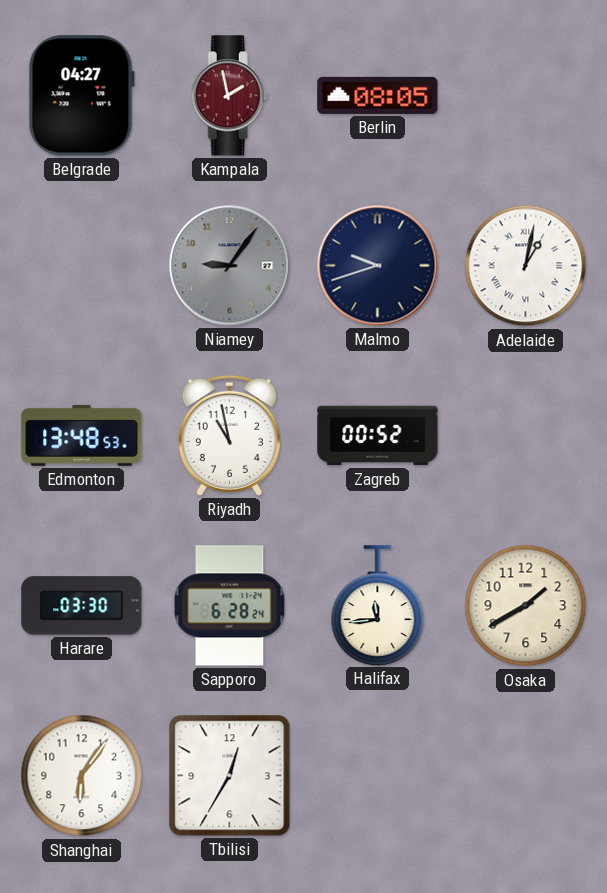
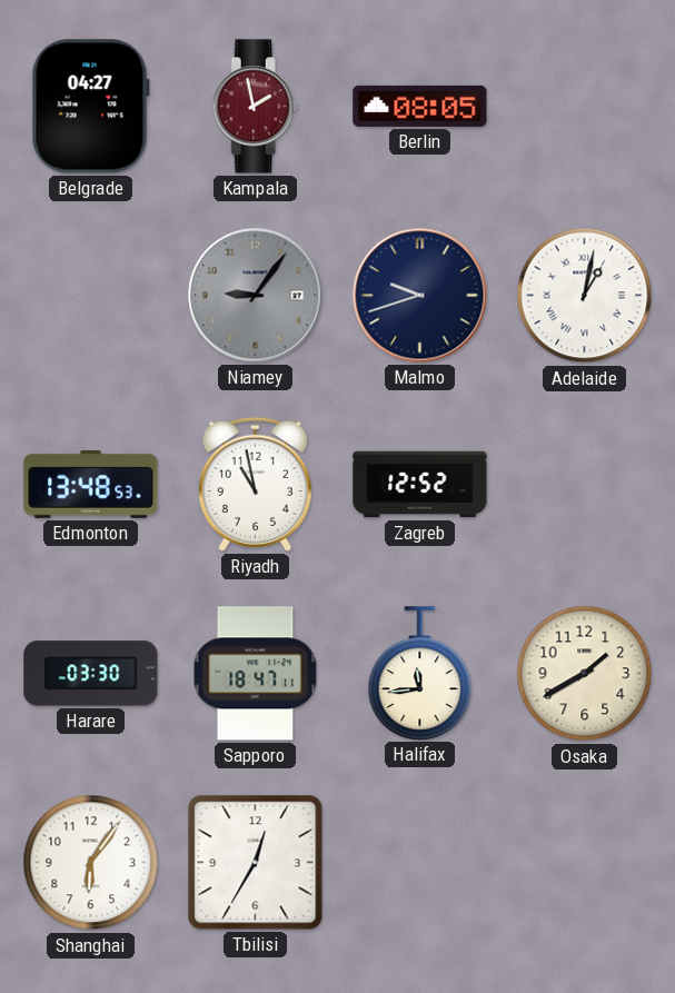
Zagreb: 00:52 -> 12:52
Sapporo: 6:28 -> 18:47
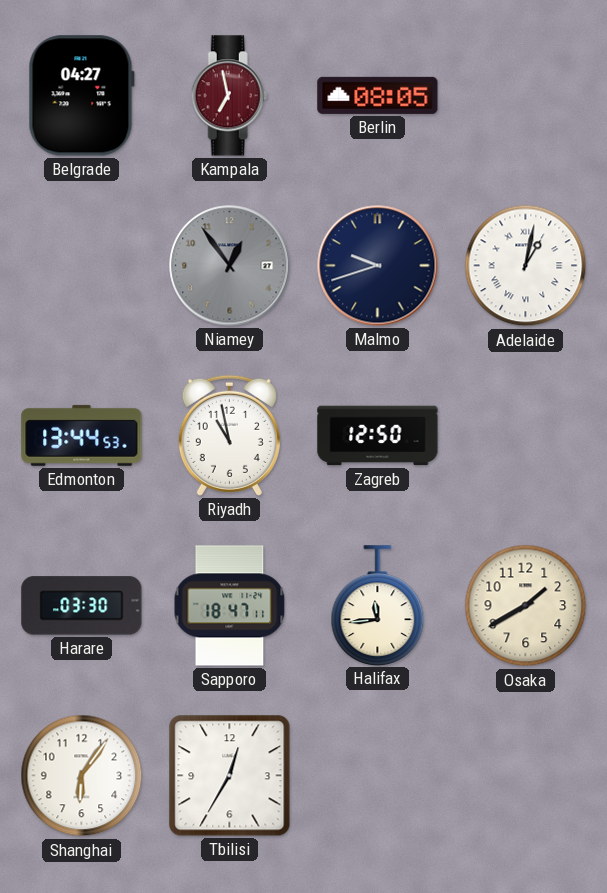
Kampala: 1:58 -> 6:58
Niamey: 9:06 -> 12:54
Edmonton: 13:48 -> 13:44
Zagreb: 12:52 -> 12:50
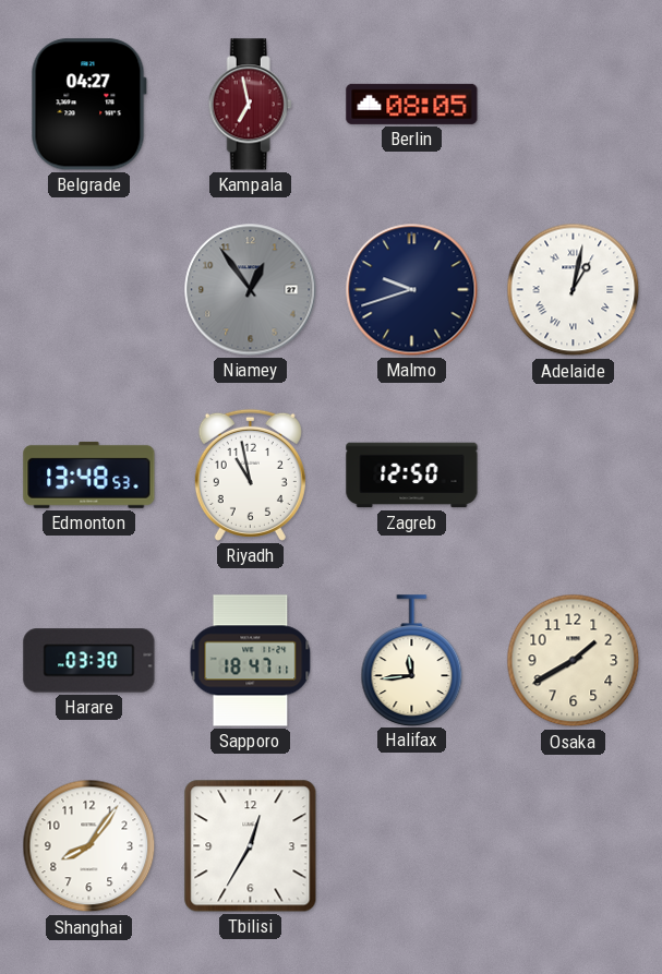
Edmonton: 13:44 -> 13:48
Shanghai: 6:06 -> 8:06
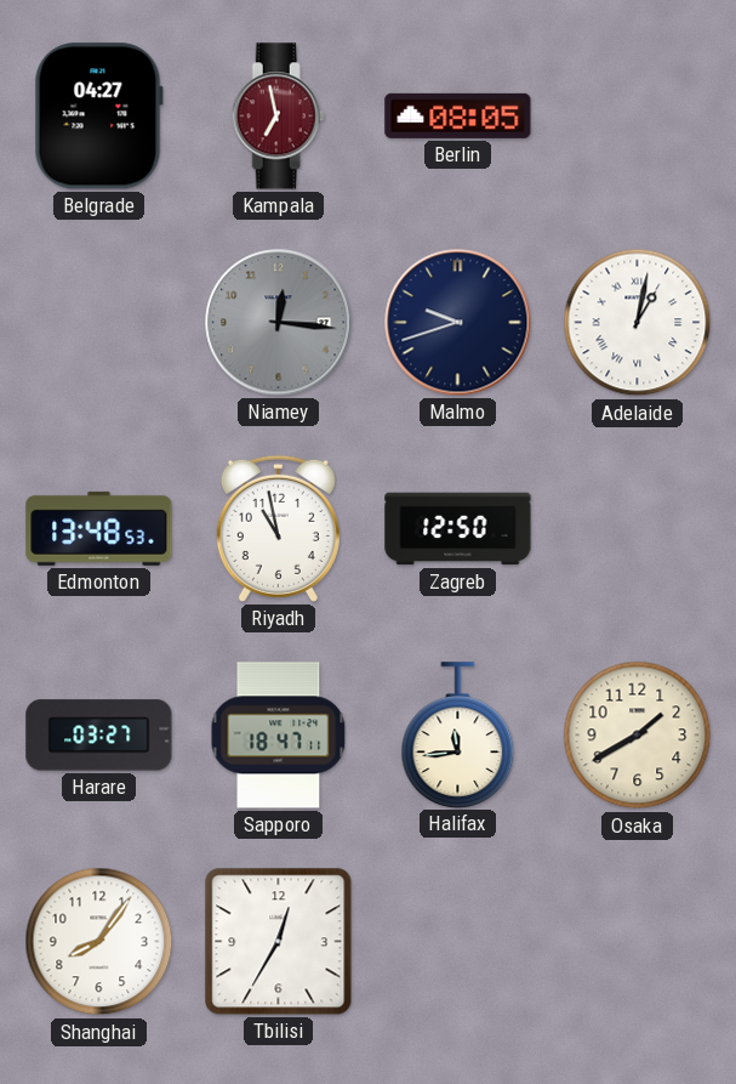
Niamey: 12:54 -> 12:16
Harare: 03:30 -> 03:27
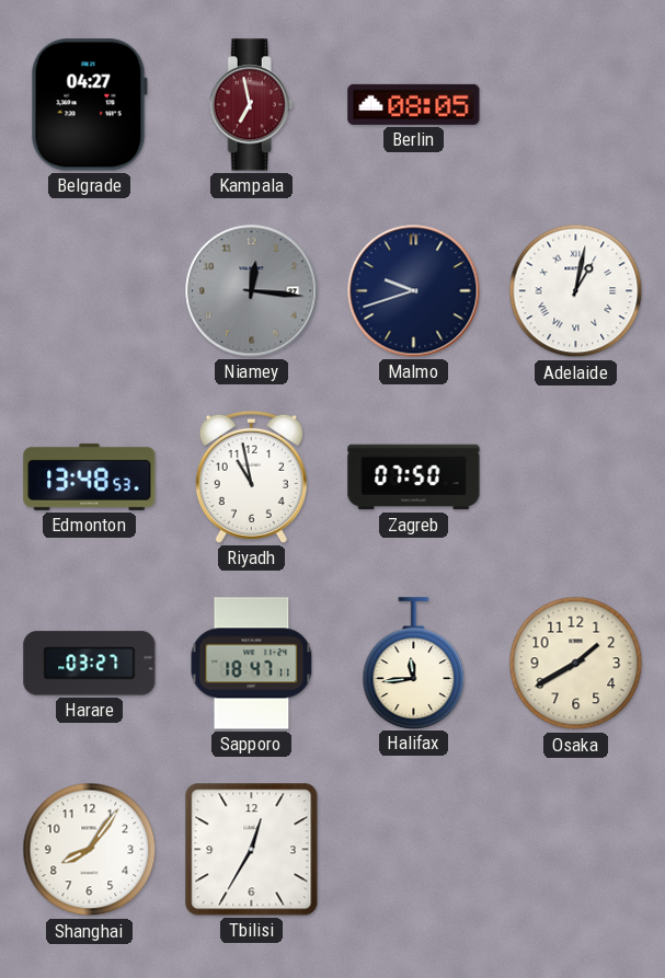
Zagreb: 12:50 -> 07:50
